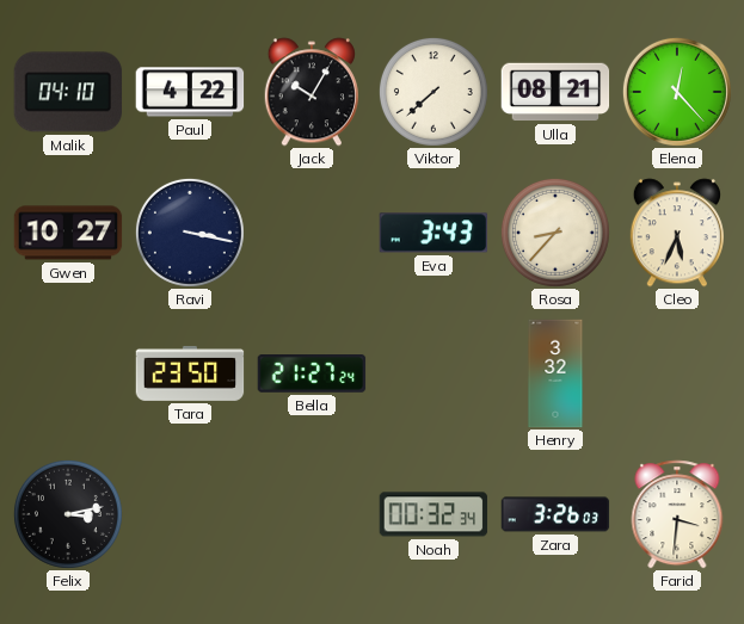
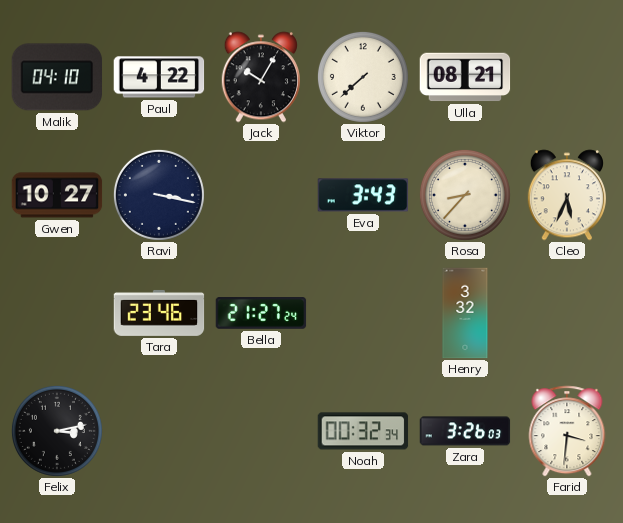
Elena: 12:23 -> none
Tara: 23:50 -> 23:46
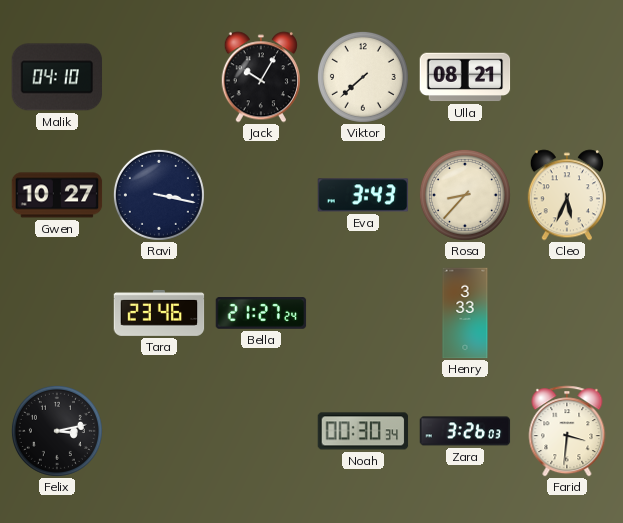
Paul: 4:22 -> none
Henry: 3:32 -> 3:33
Noah: 00:32 -> 00:30
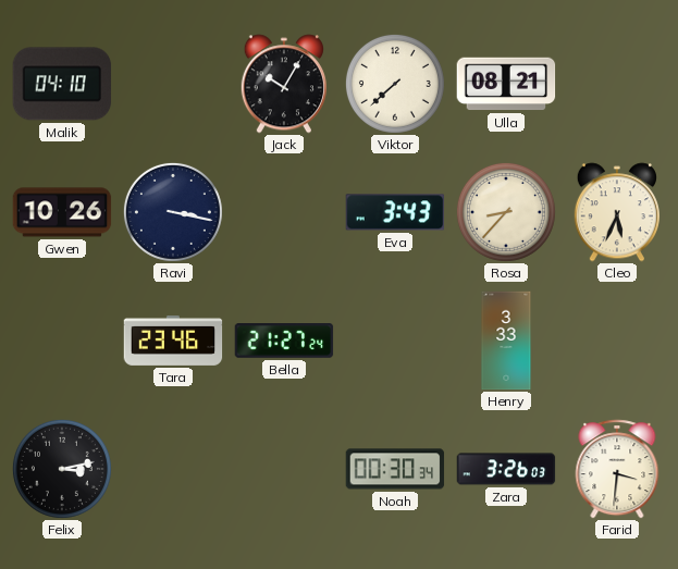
Gwen: 10:27 -> 10:26
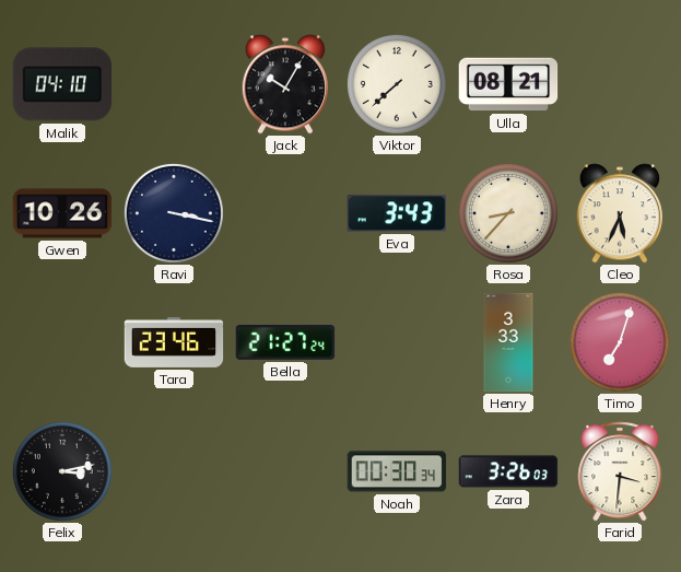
Timo: none -> 7:03
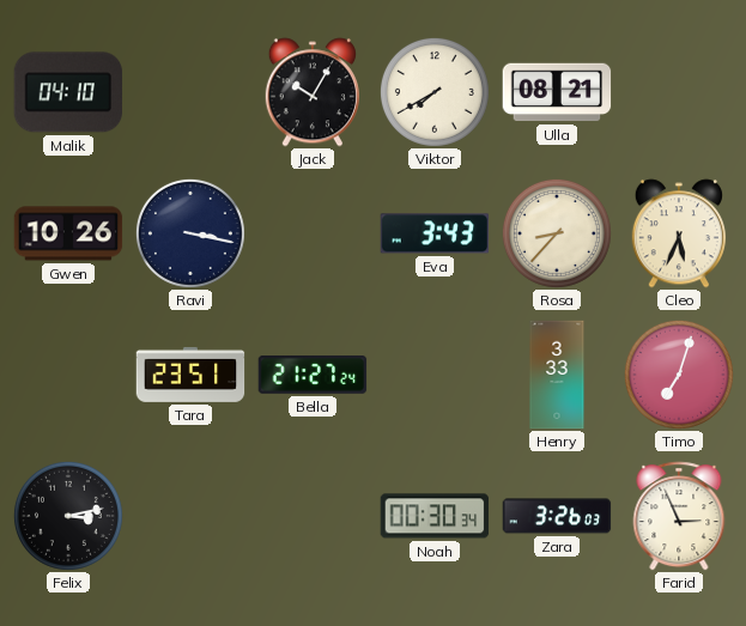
Viktor: 7:38 -> 7:40
Tara: 23:46 -> 23:51
Farid: 3:31 -> 2:56
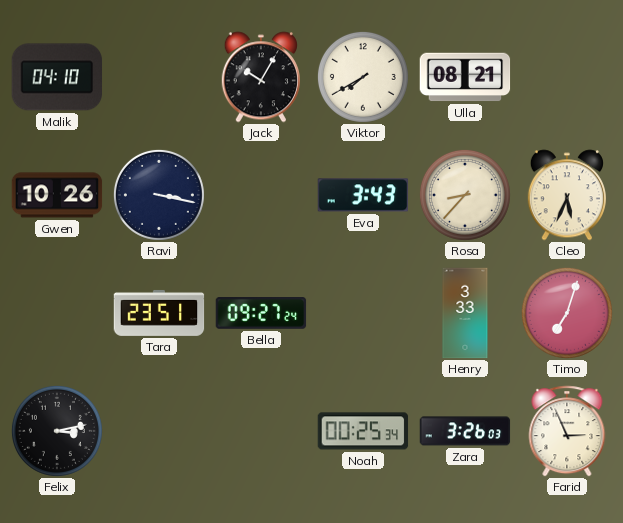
Bella: 21:27 -> 09:27
Noah: 00:30 -> 00:25
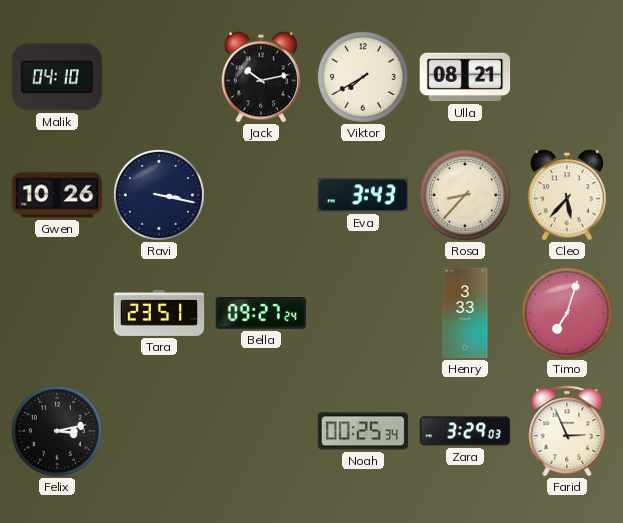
Jack: 10:05 -> 10:13
Cleo: 5:34 -> 5:37
Zara: 3:26 -> 3:29
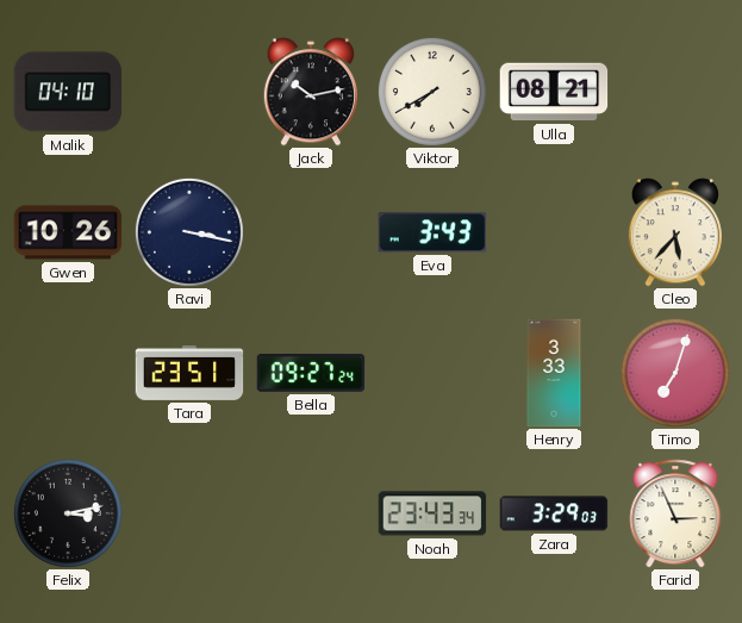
Rosa: 8:37 -> none
Noah: 00:25 -> 23:43
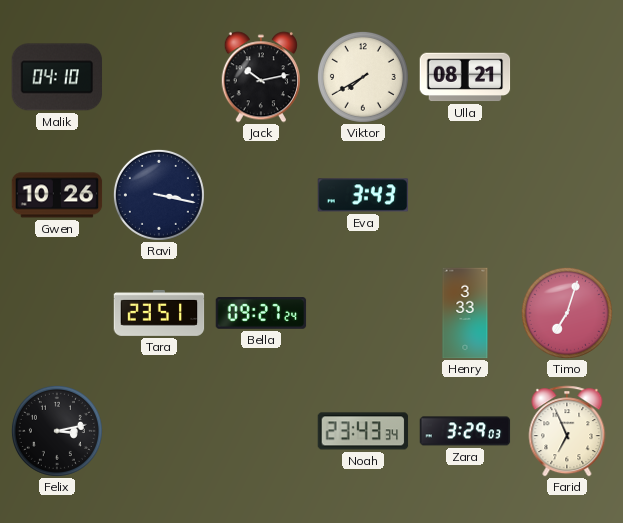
Cleo: 5:37 -> none
Farid: 2:56 -> 6:56
